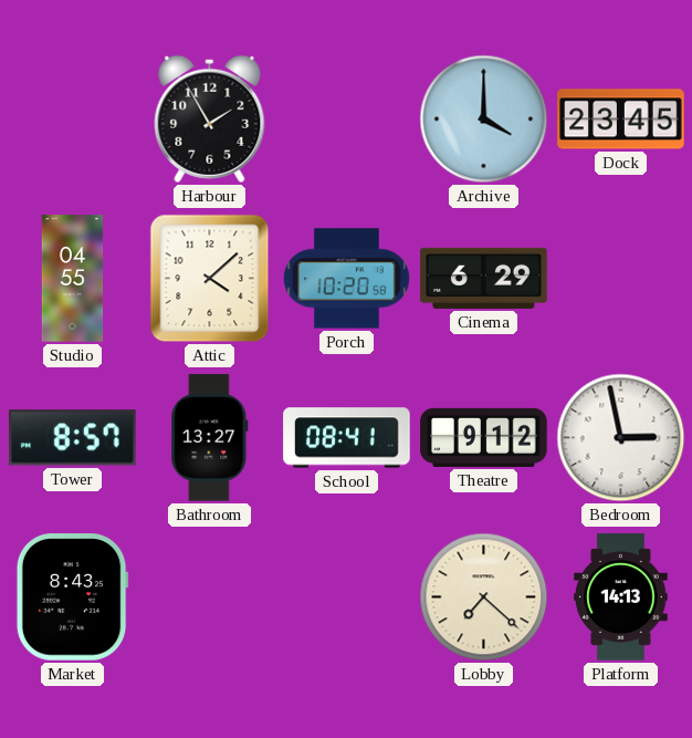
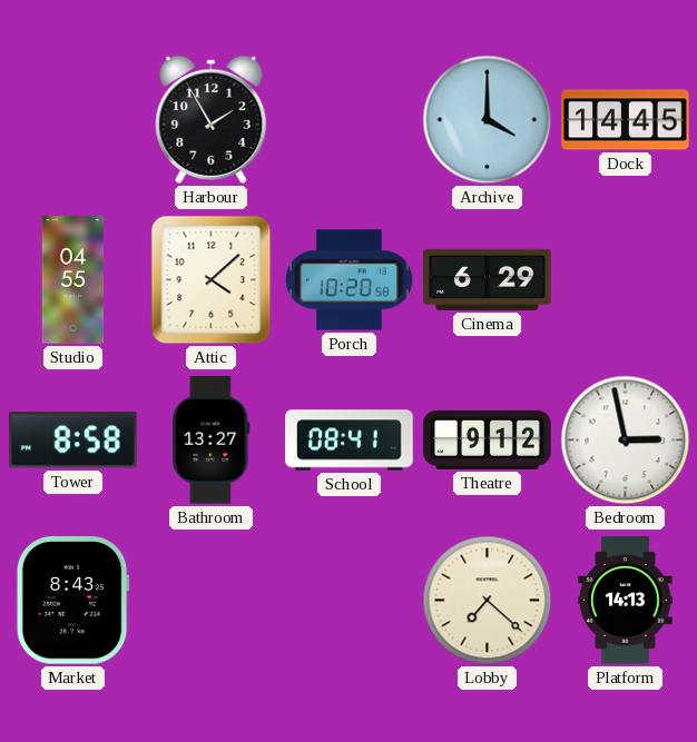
Dock: 23:45 -> 14:45
Tower: 8:57 -> 8:58
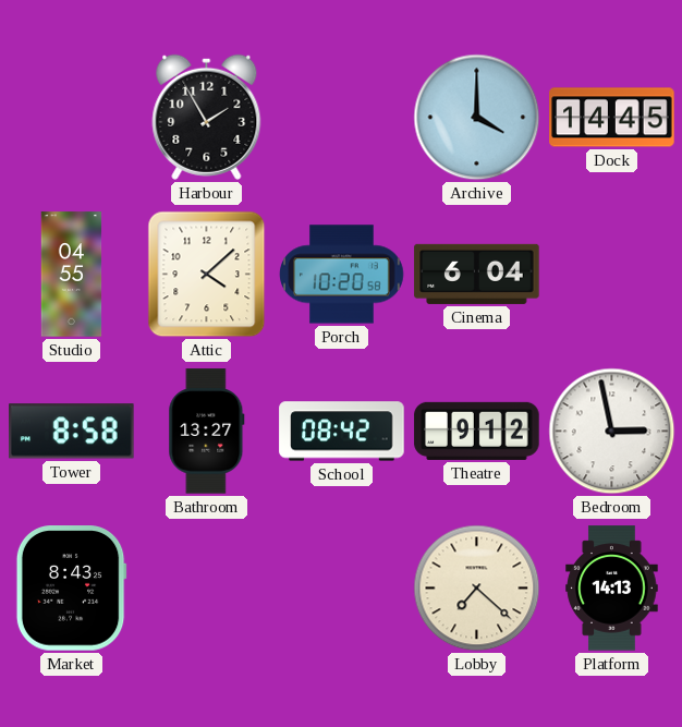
Cinema: 6:29 -> 6:04
School: 08:41 -> 08:42
